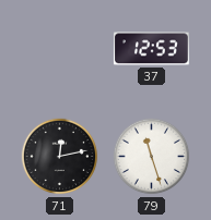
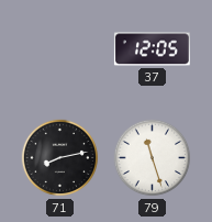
37: 12:53 -> 12:05
71: 12:13 -> 8:13
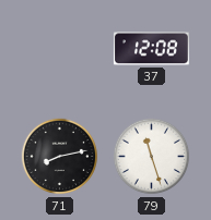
37: 12:05 -> 12:08
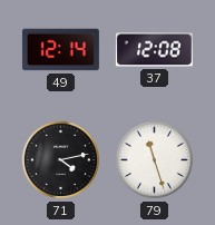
49: none -> 12:14
71: 8:13 -> 4:13
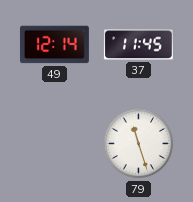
37: 12:08 -> 11:45
71: 4:13 -> none
